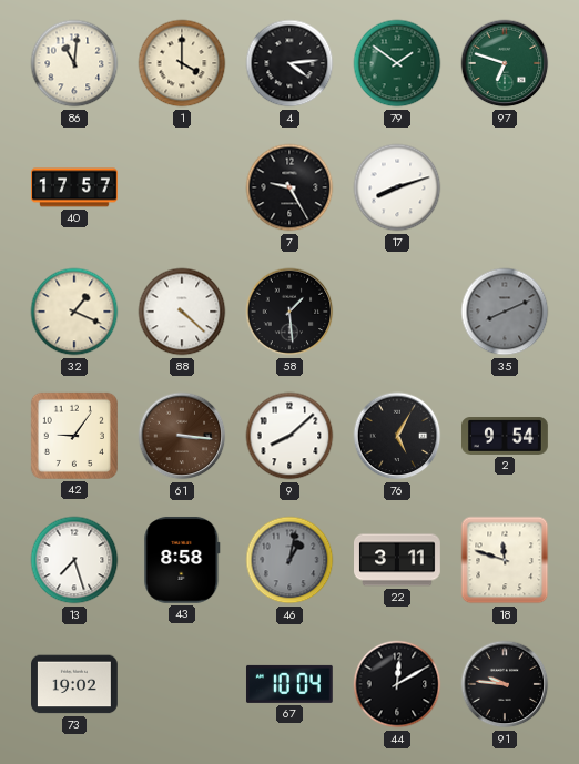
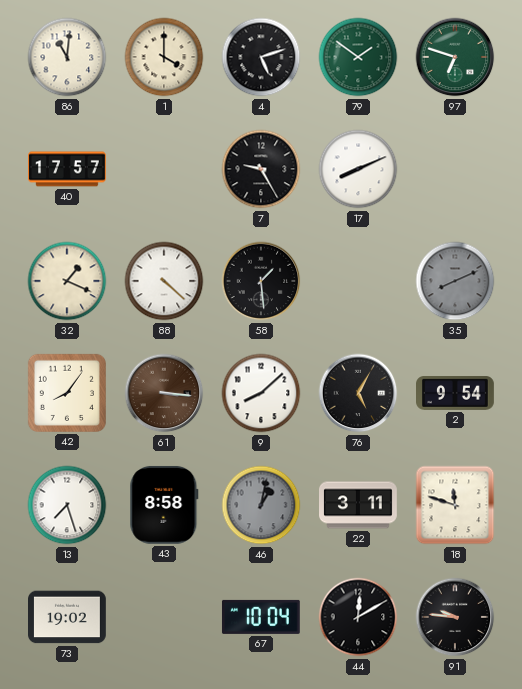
4: 4:14 -> 5:12
17: 8:12 -> 8:11
42: 9:06 -> 8:06
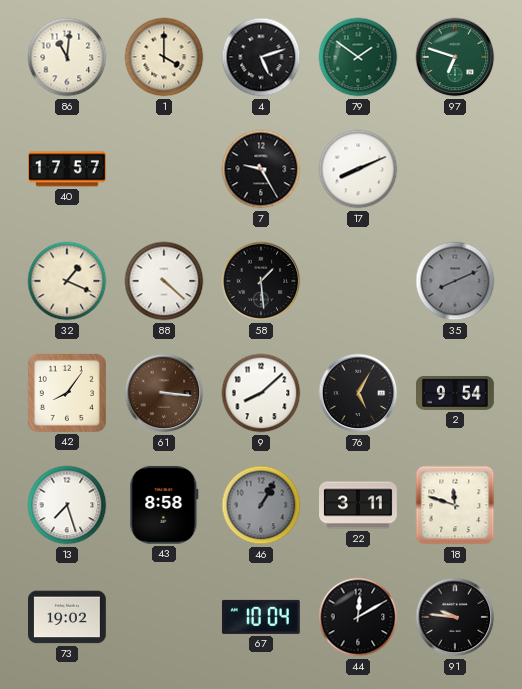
46: 1:02 -> 1:05
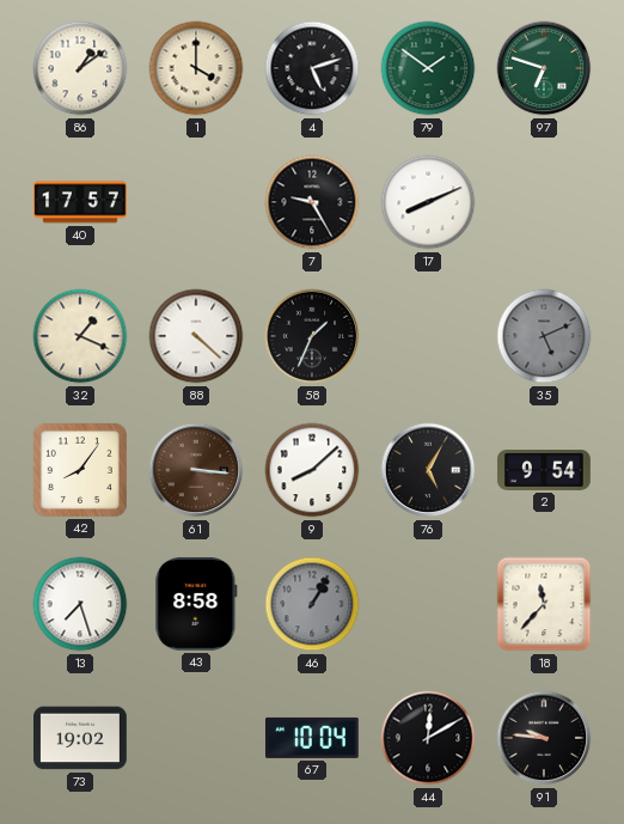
86: 11:01 -> 1:09
58: 1:29 -> 1:34
35: 8:11 -> 5:11
22: 3:11 -> none
18: 11:48 -> 11:37
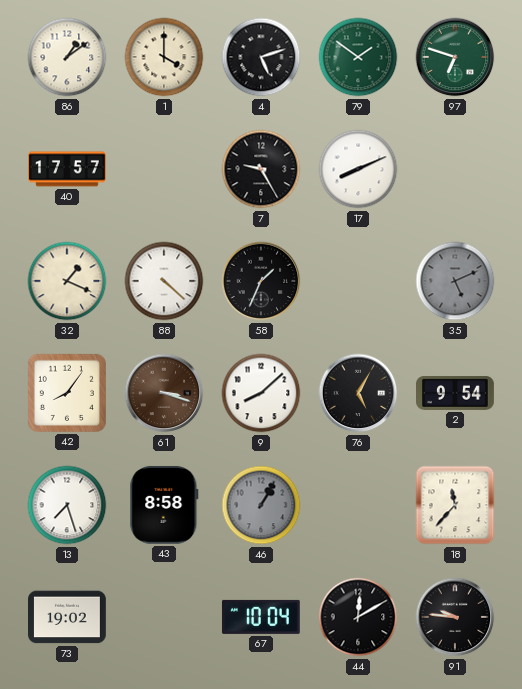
61: 3:16 -> 3:18
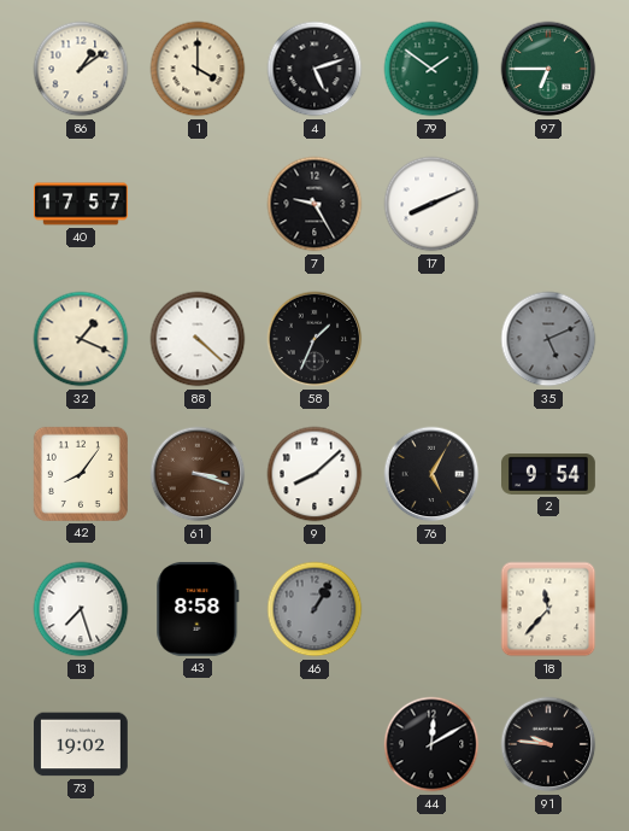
97: 6:48 -> 6:45
67: 10:04 -> none
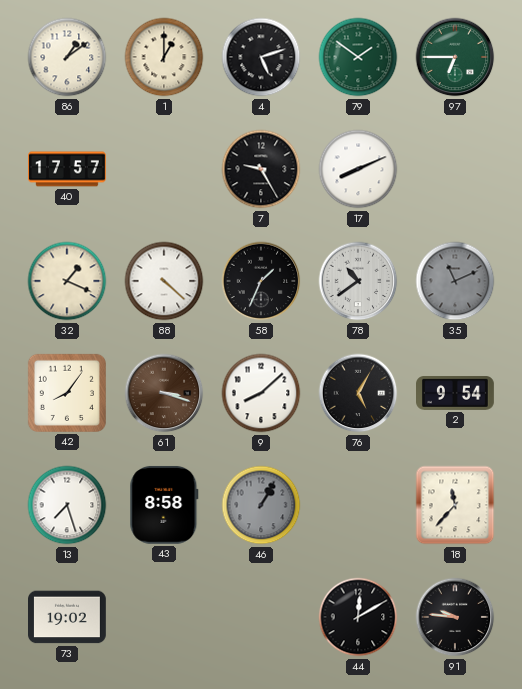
1: 4:00 -> 1:00
78: none -> 10:39
35: 5:11 -> 11:11
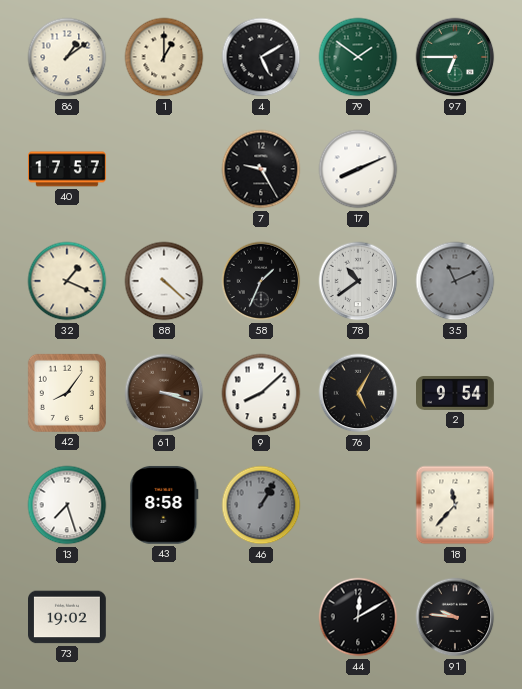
4: 5:12 -> 5:10
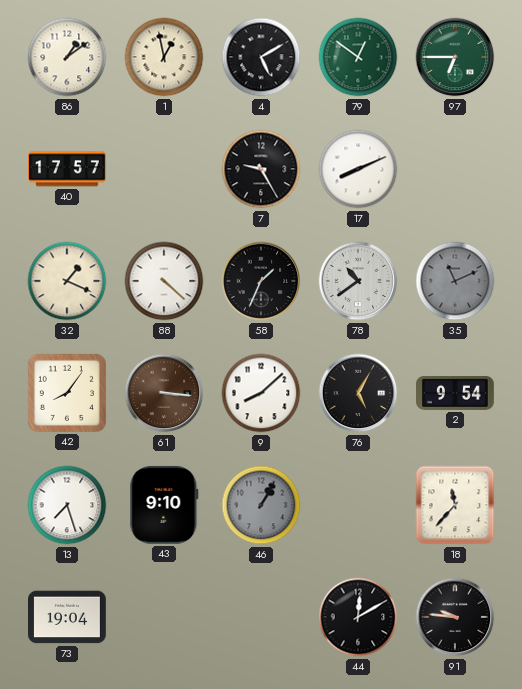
1: 1:00 -> 12:58
79: 1:51 -> 12:51
61: 3:18 -> 3:16
43: 8:58 -> 9:10
73: 19:02 -> 19:04
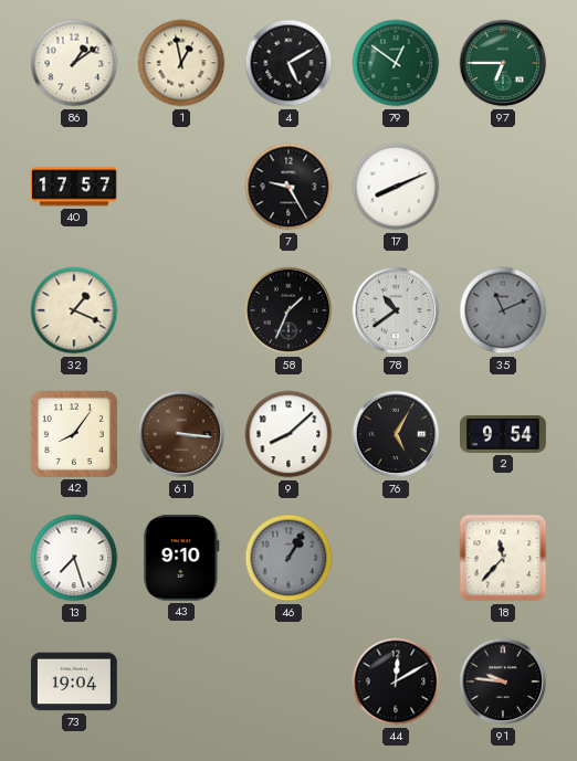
88: 4:22 -> none
